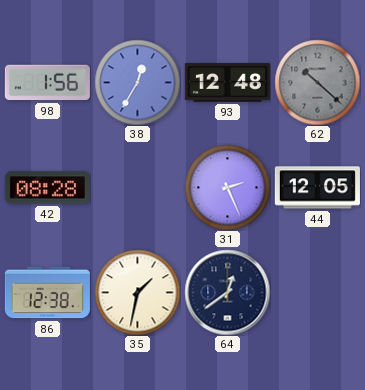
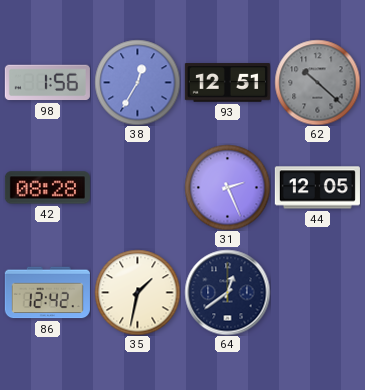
93: 12:48 -> 12:51
86: 12:38 -> 12:42
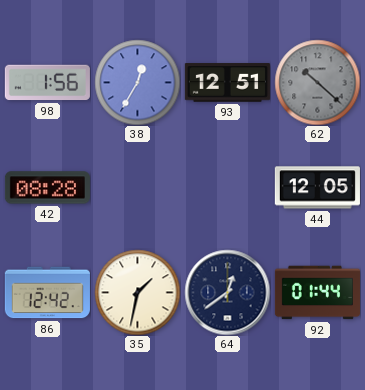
31: 2:26 -> none
92: none -> 01:44
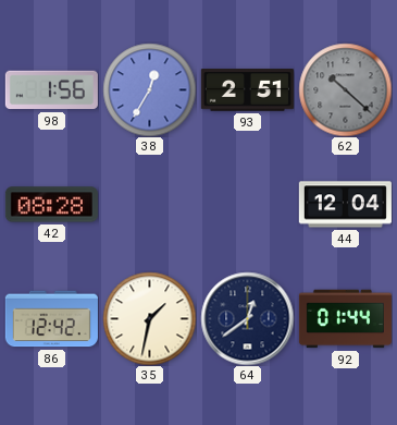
93: 12:51 -> 2:51
44: 12:05 -> 12:04
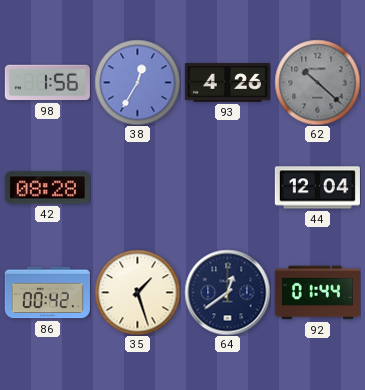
93: 2:51 -> 4:26
86: 12:42 -> 00:42
35: 1:32 -> 1:27
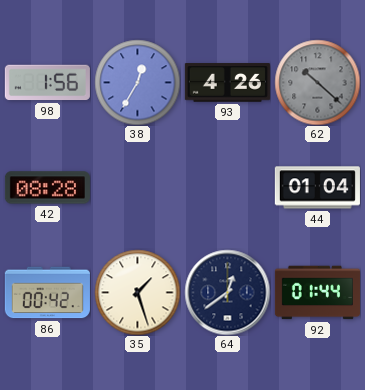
44: 12:04 -> 01:04
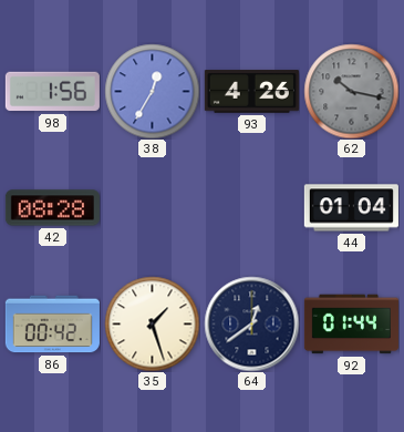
62: 10:22 -> 10:17
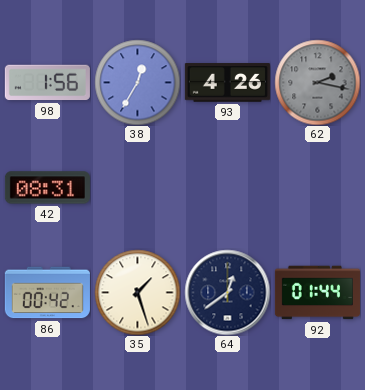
62: 10:17 -> 2:17
42: 08:28 -> 08:31
44: 01:04 -> none
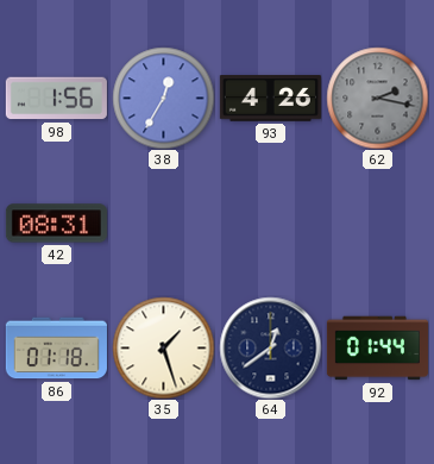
86: 00:42 -> 01:18
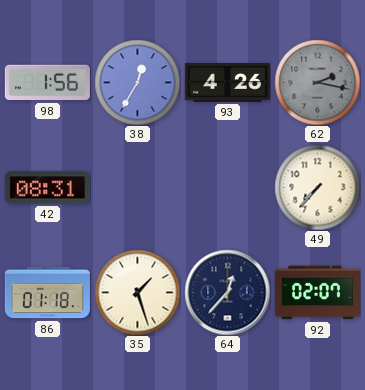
49: none -> 7:37
64: 12:39 -> 12:37
92: 01:44 -> 02:07
